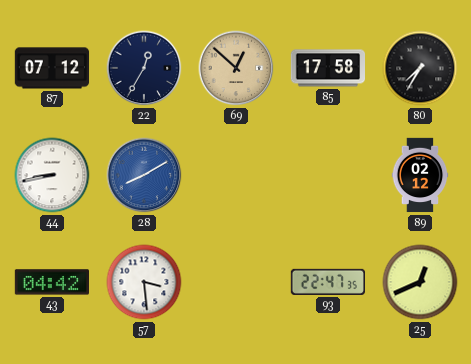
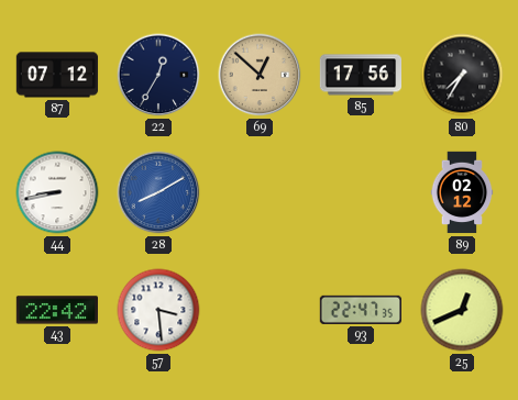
85: 17:58 -> 17:56
43: 04:42 -> 22:42
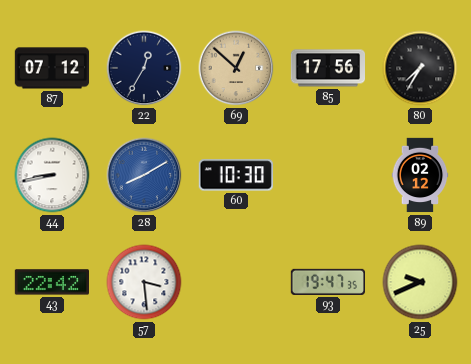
60: none -> 10:30
93: 22:47 -> 19:47
25: 12:41 -> 9:41
